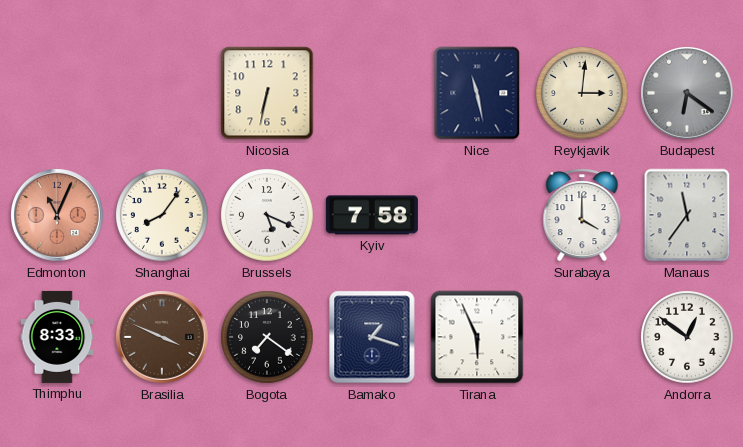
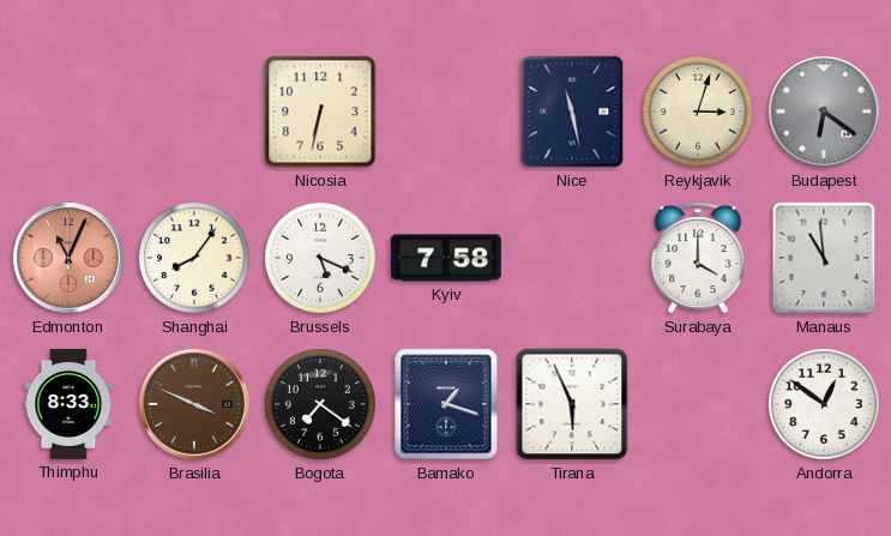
Reykjavik: 3:01 -> 3:03
Manaus: 11:36 -> 10:59
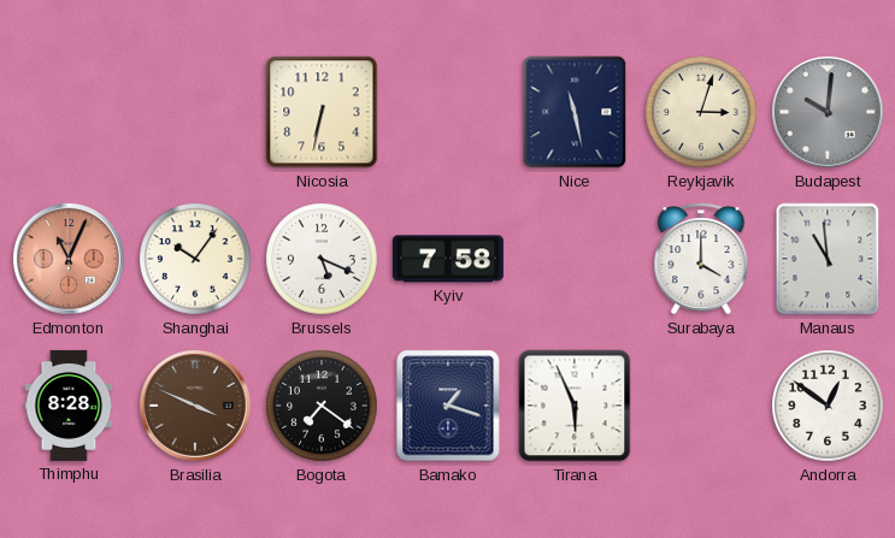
Budapest: 6:21 -> 10:01
Shanghai: 8:06 -> 10:06
Thimphu: 8:33 -> 8:28
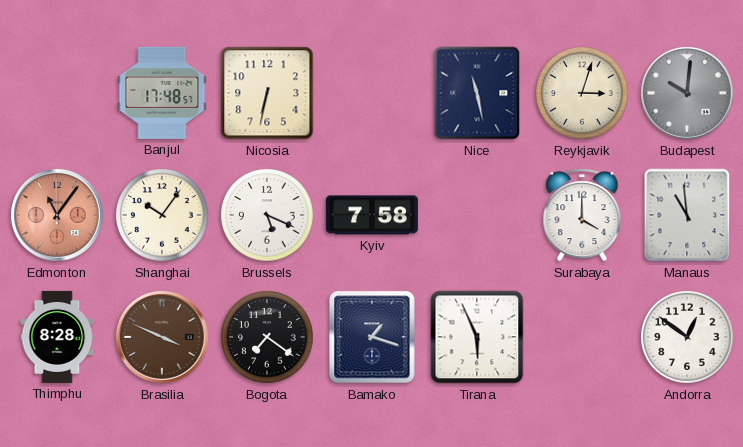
Banjul: none -> 17:48
Edmonton: 11:04 -> 11:06
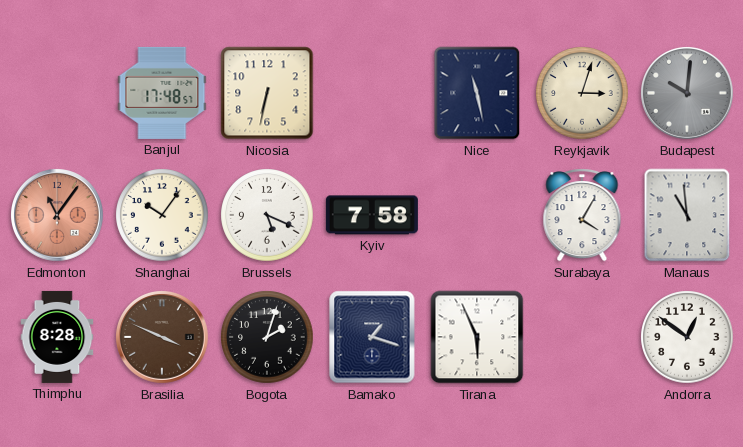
Surabaya: 4:00 -> 4:05
Bogota: 7:21 -> 2:03
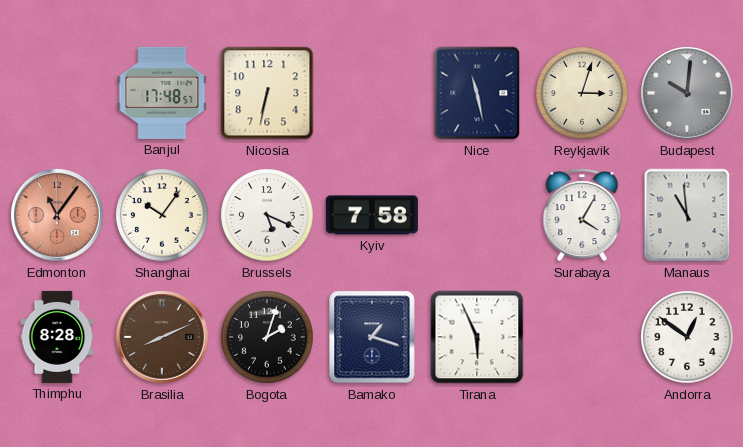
Brasilia: 3:49 -> 8:11
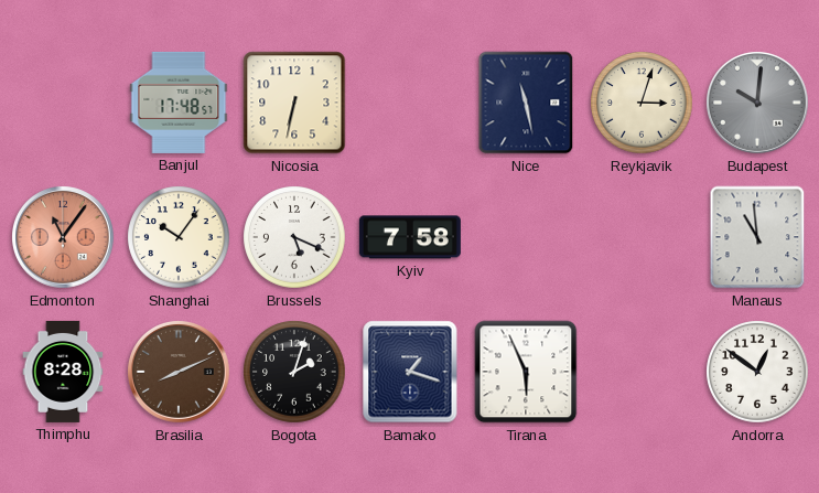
Surabaya: 4:05 -> none
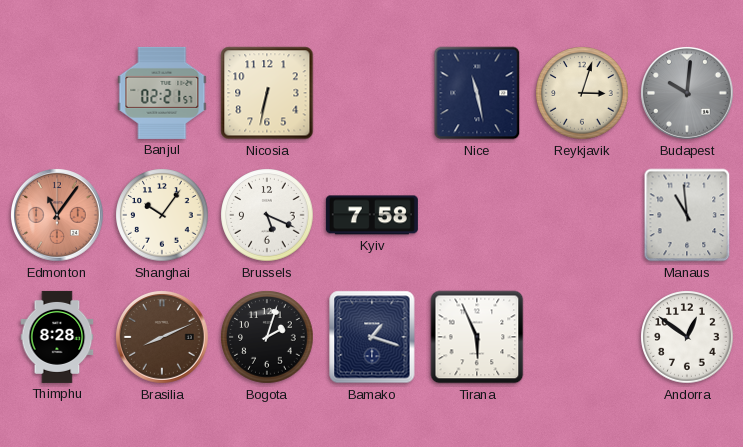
Banjul: 17:48 -> 02:21
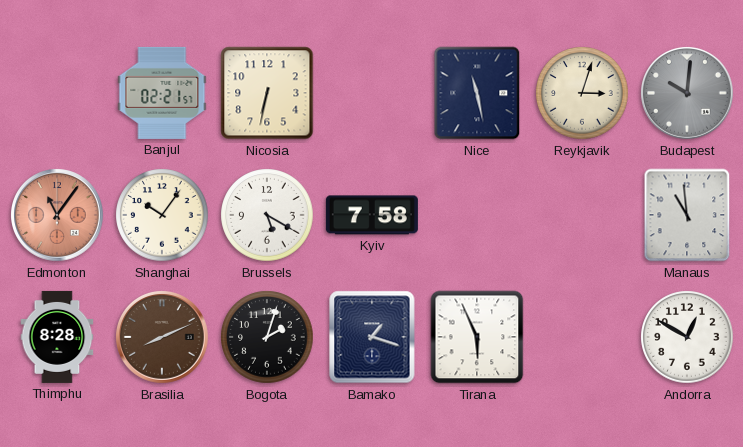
Brussels: 5:19 -> 5:20
Andorra: 12:51 -> 12:50
